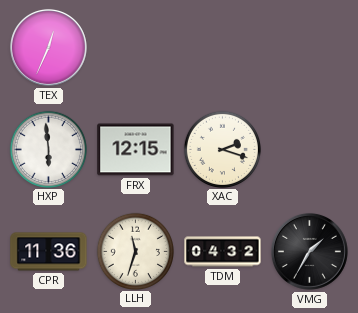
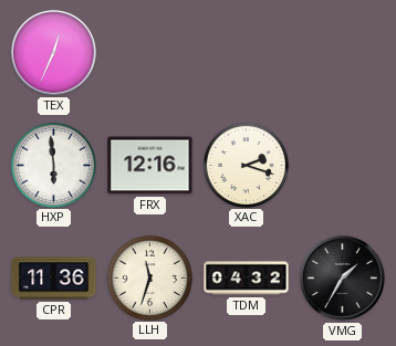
FRX: 12:15 -> 12:16
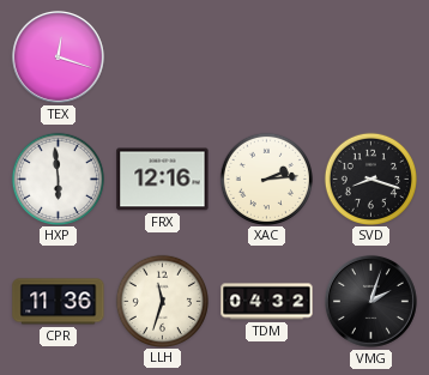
TEX: 12:34 -> 12:18
XAC: 2:18 -> 2:14
SVD: none -> 8:18
VMG: 1:35 -> 2:03
